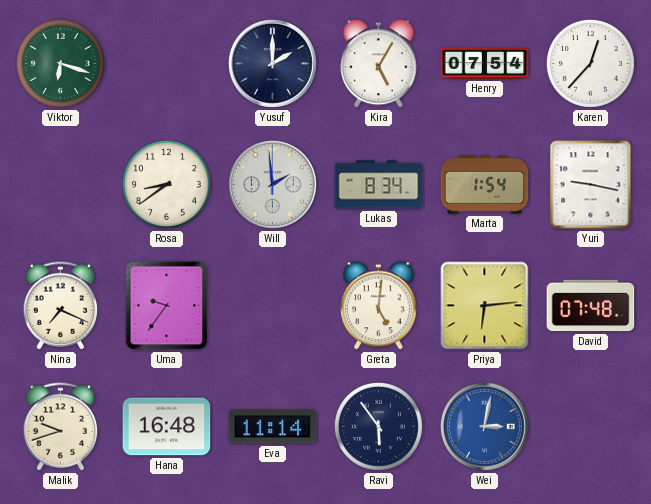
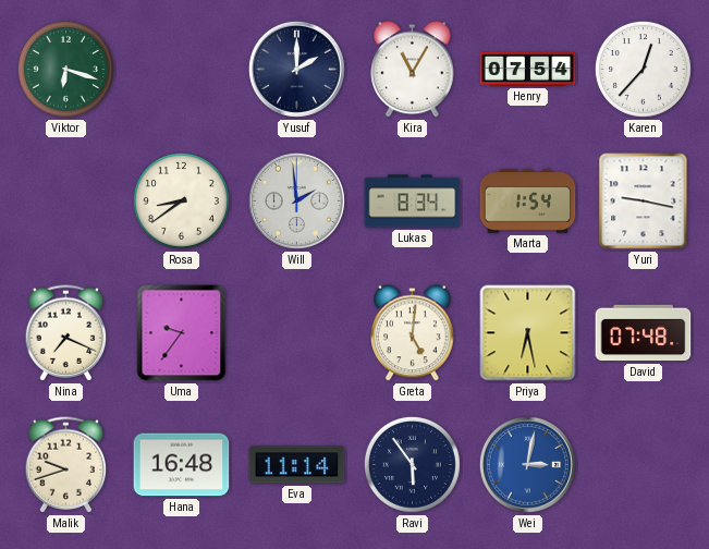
Kira: 5:05 -> 11:05
Priya: 6:14 -> 6:28
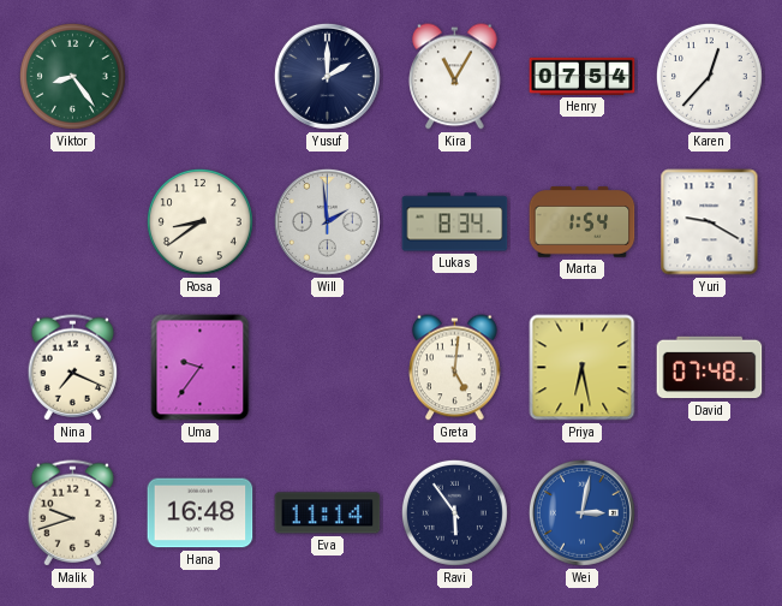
Viktor: 6:18 -> 8:24
Yuri: 9:17 -> 9:20
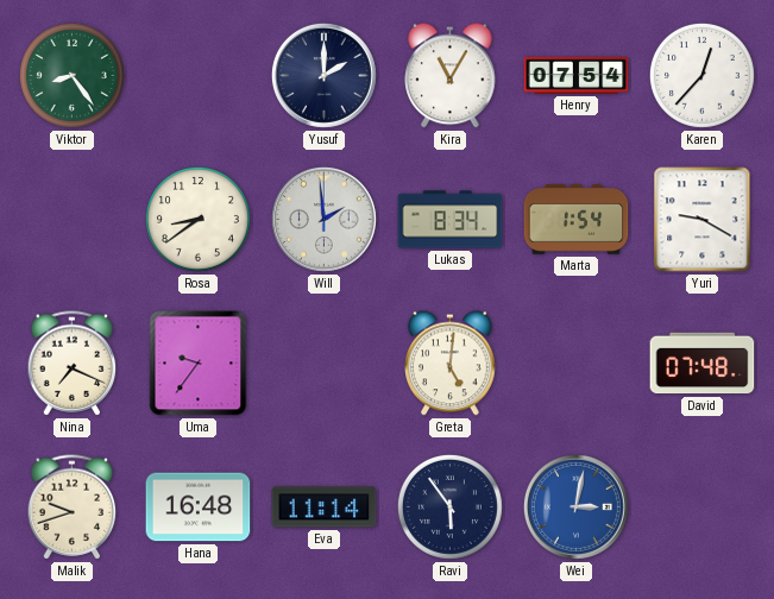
Priya: 6:28 -> none
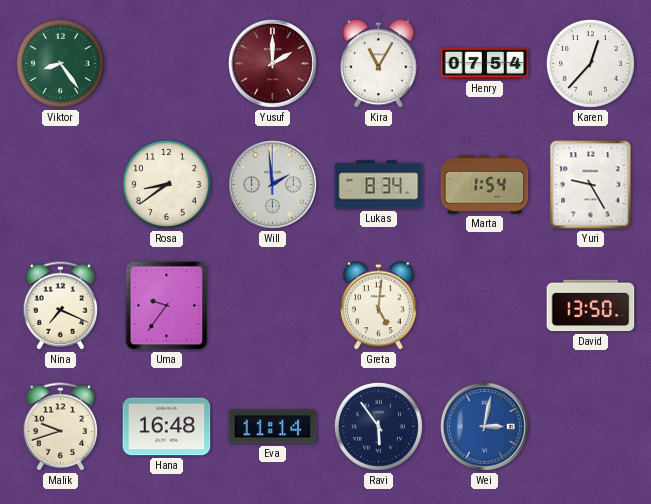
Yusuf dial: navy -> burgundy
Yuri: 9:20 -> 9:25
David: 07:48 -> 13:50
